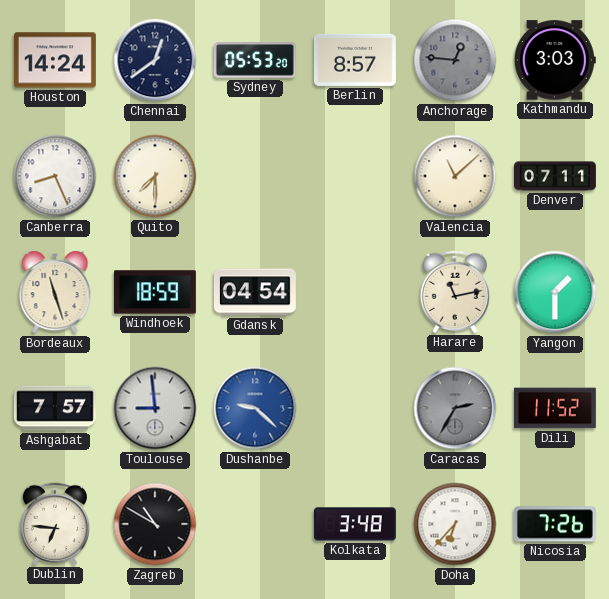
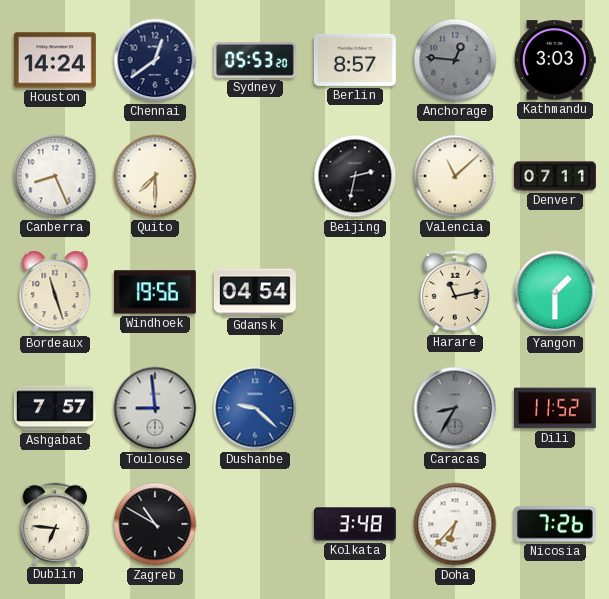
Beijing: none -> 2:32
Windhoek: 18:59 -> 19:56
Caracas: 2:35 -> 8:35
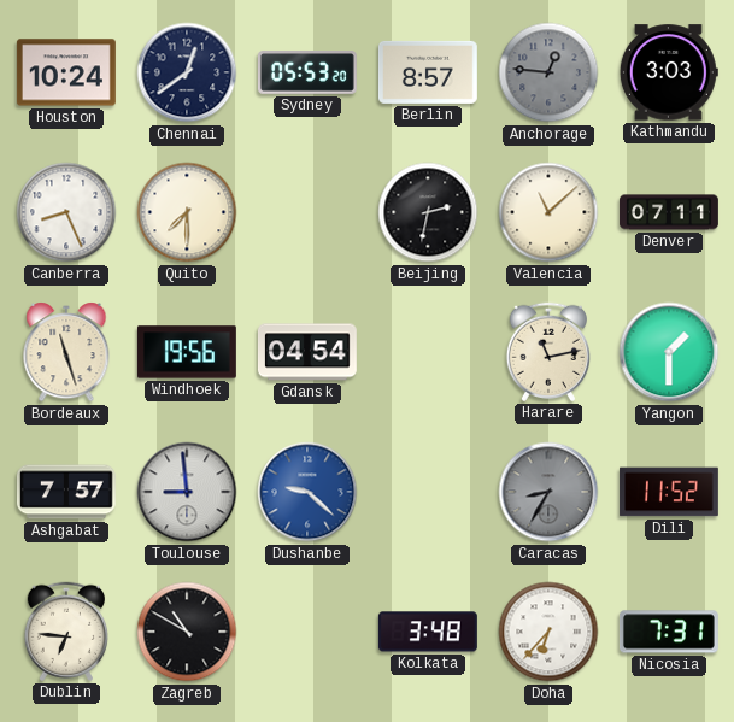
Houston: 14:24 -> 10:24
Nicosia: 7:26 -> 7:31
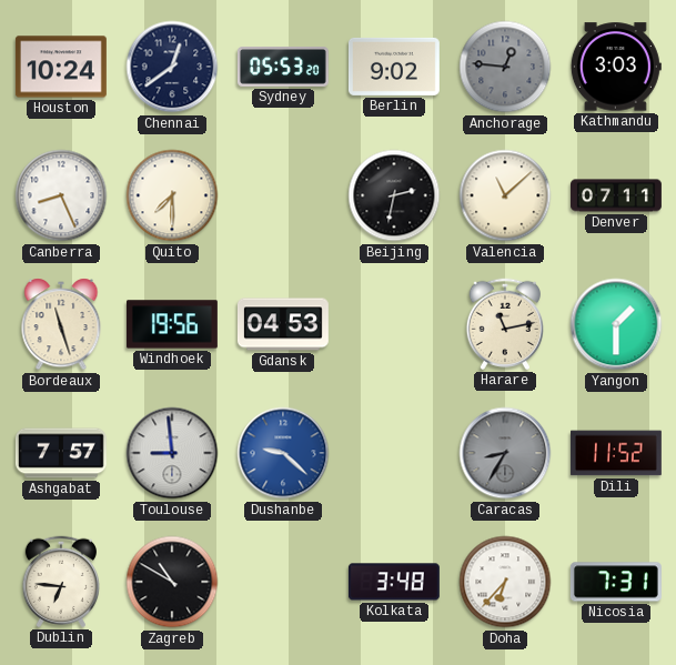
Berlin: 8:57 -> 9:02
Gdansk: 04:54 -> 04:53
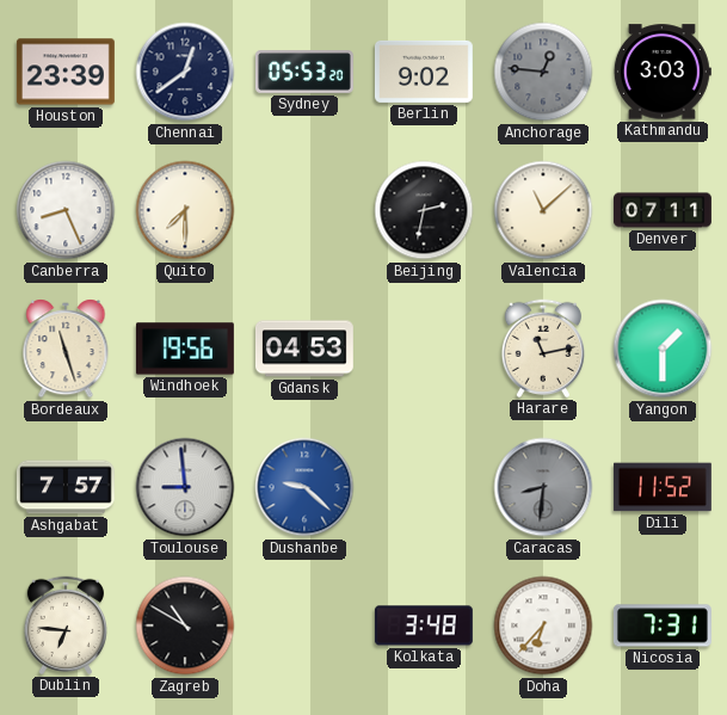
Houston: 10:24 -> 23:39
Caracas: 8:35 -> 8:31
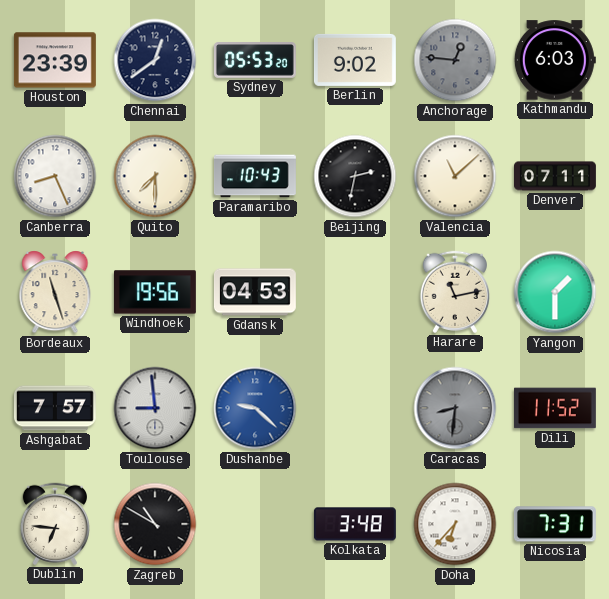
Kathmandu: 3:03 -> 6:03
Paramaribo: none -> 10:43
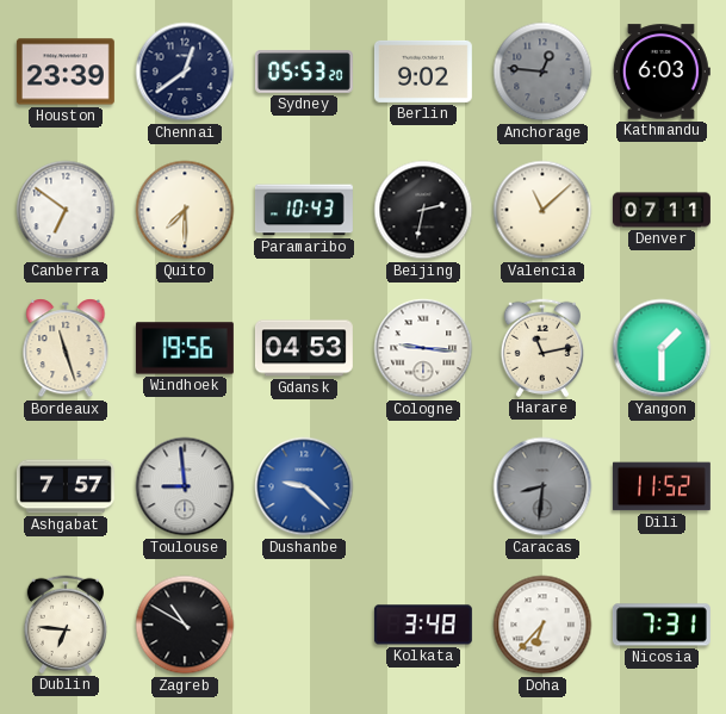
Canberra: 8:26 -> 6:51
Cologne: none -> 9:16
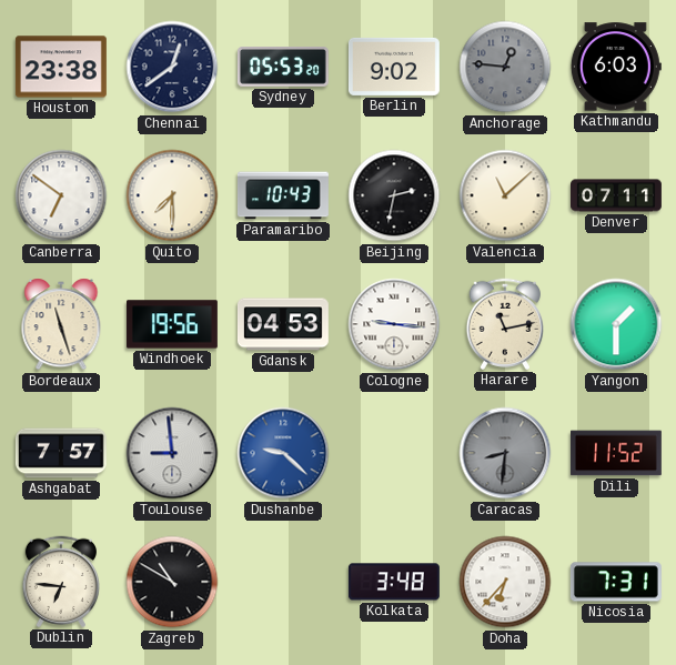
Houston: 23:39 -> 23:38
